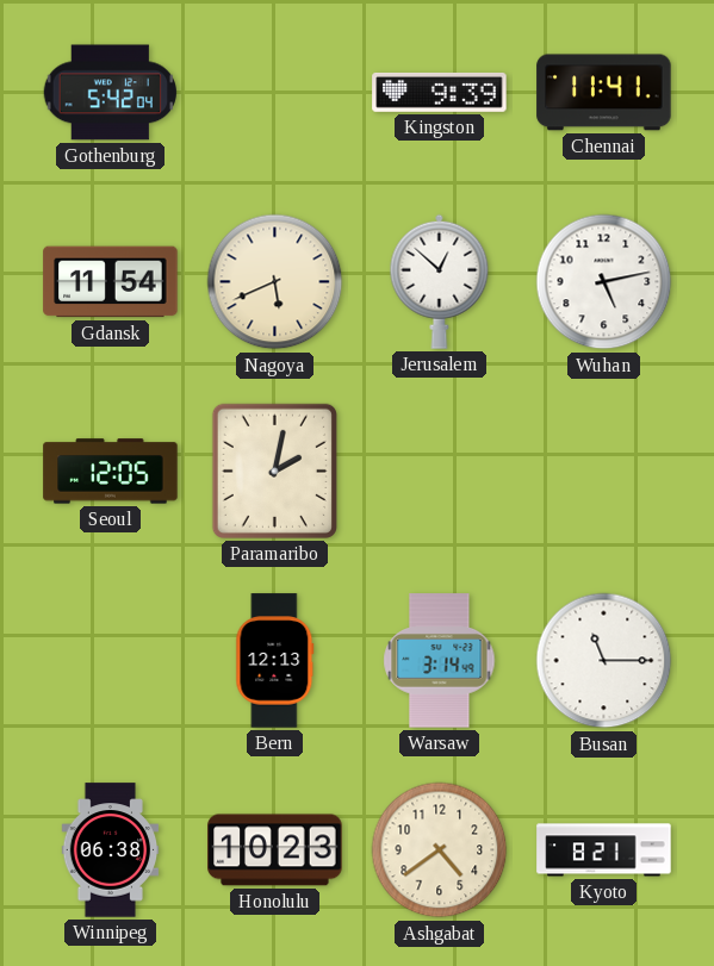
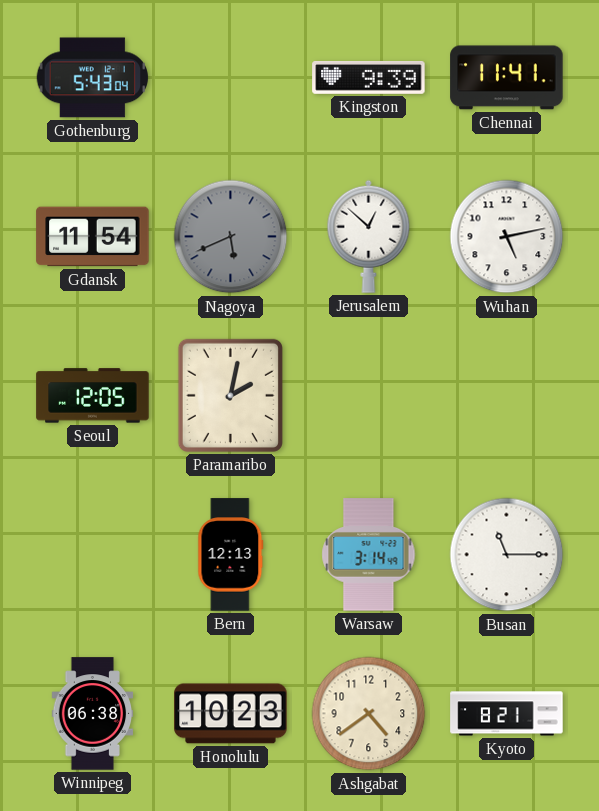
Gothenburg: 5:42 -> 5:43
Nagoya dial: cream -> grey
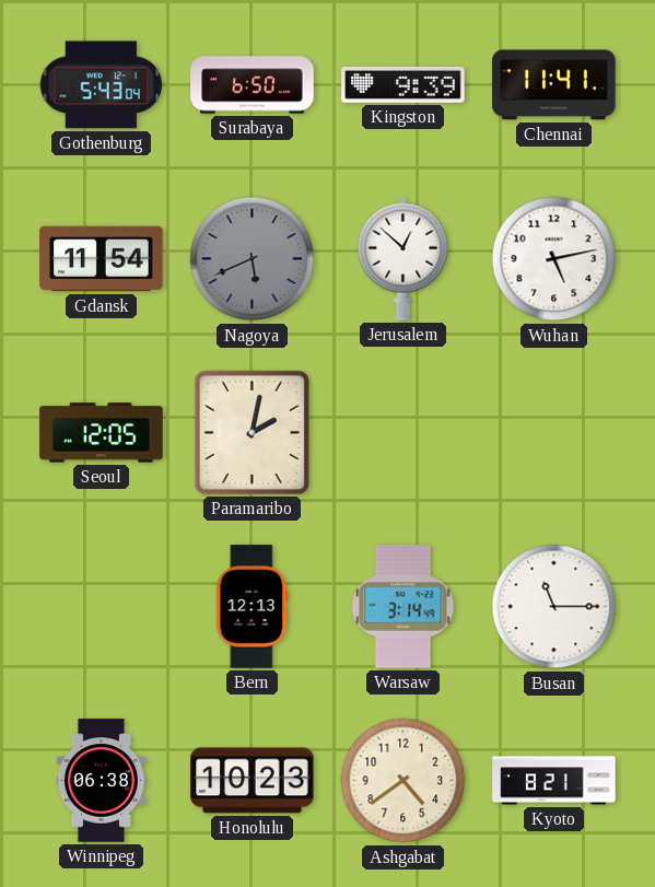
Surabaya: none -> 6:50
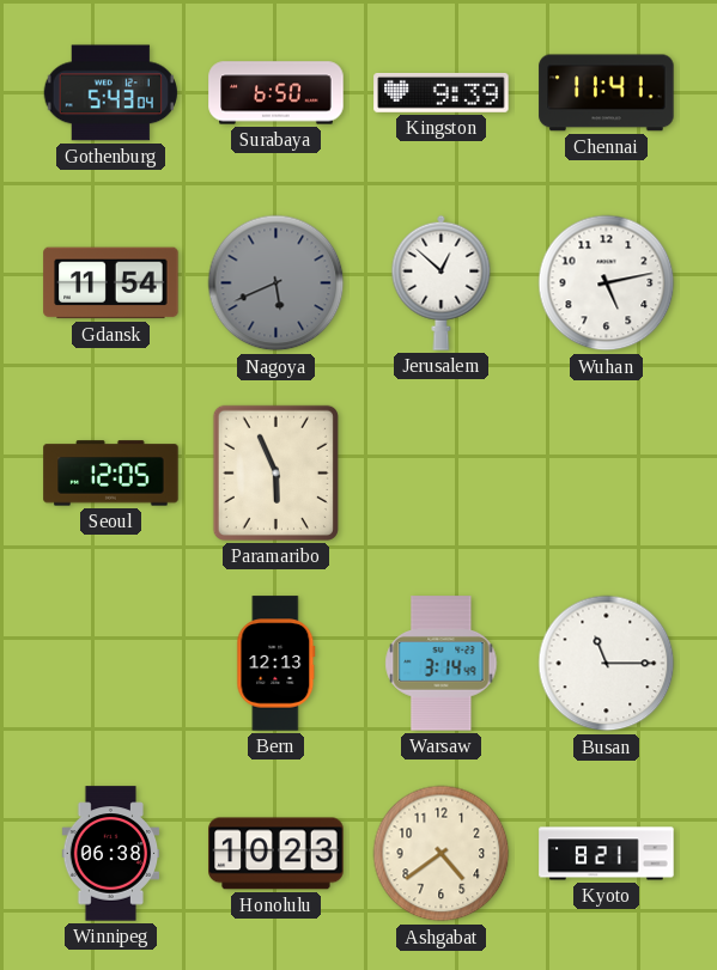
Paramaribo: 2:02 -> 5:56
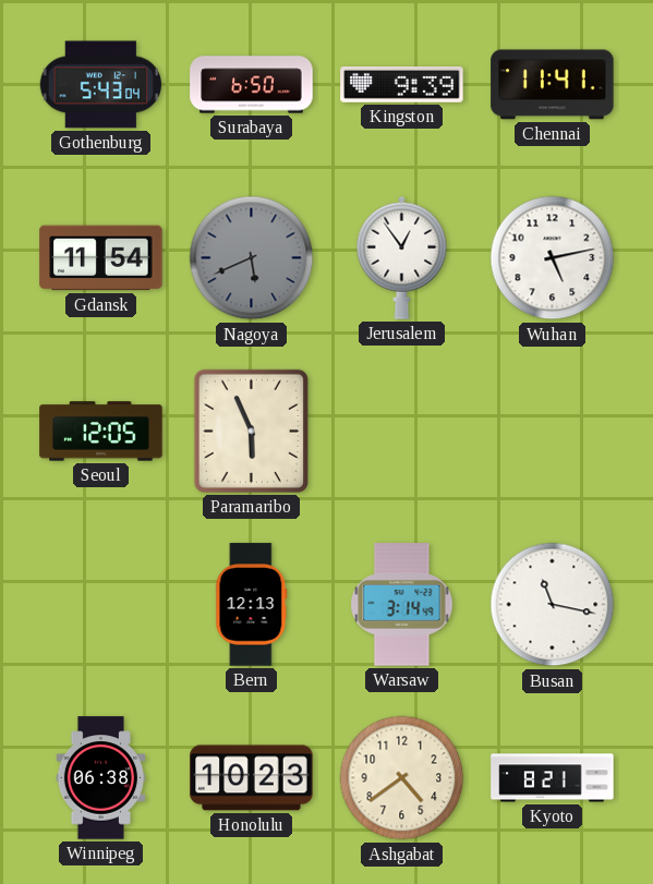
Jerusalem: 12:52 -> 12:54
Busan: 11:15 -> 11:17
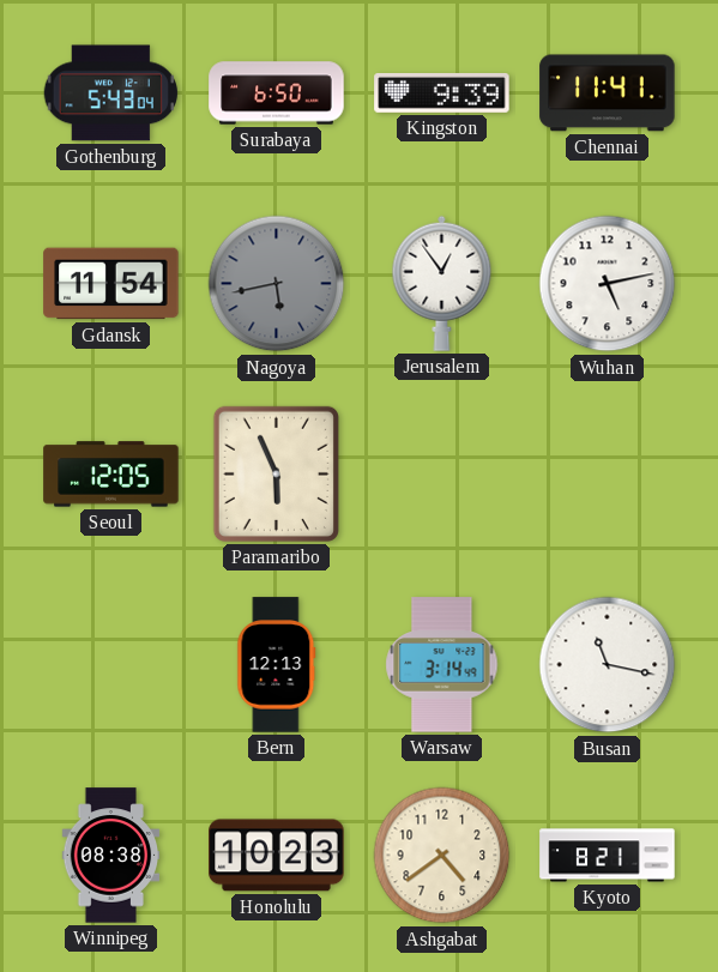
Nagoya: 5:41 -> 5:43
Winnipeg: 06:38 -> 08:38
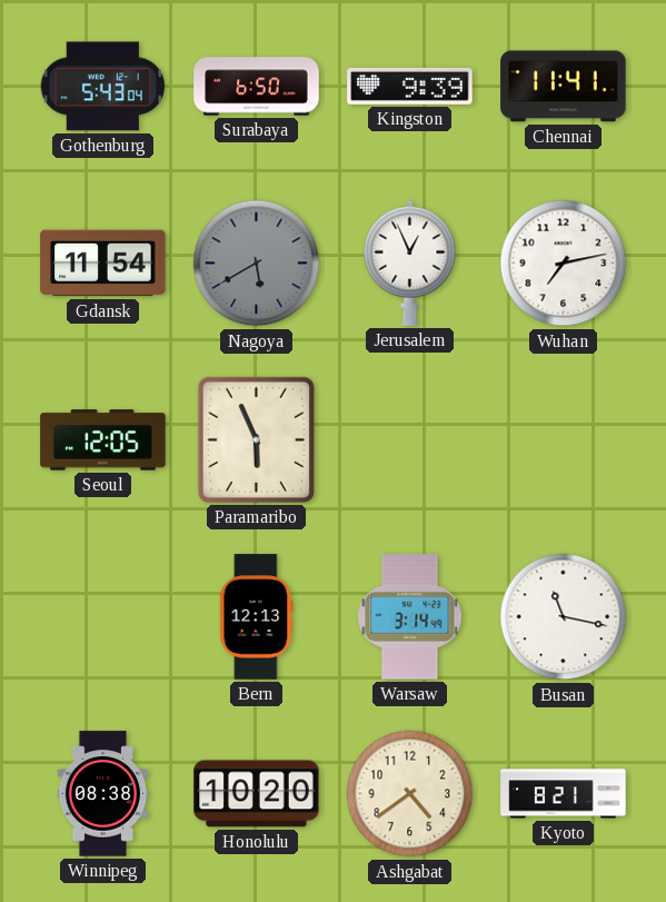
Nagoya: 5:43 -> 5:40
Jerusalem: 12:54 -> 12:56
Wuhan: 5:13 -> 7:13
Honolulu: 10:23 -> 10:20
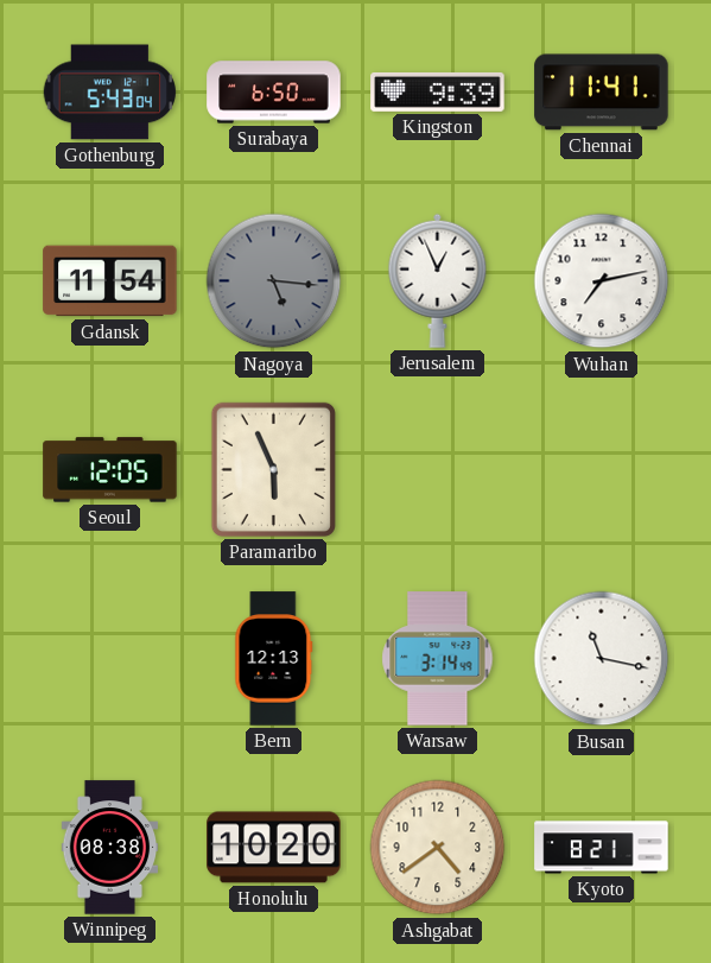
Nagoya: 5:40 -> 5:16
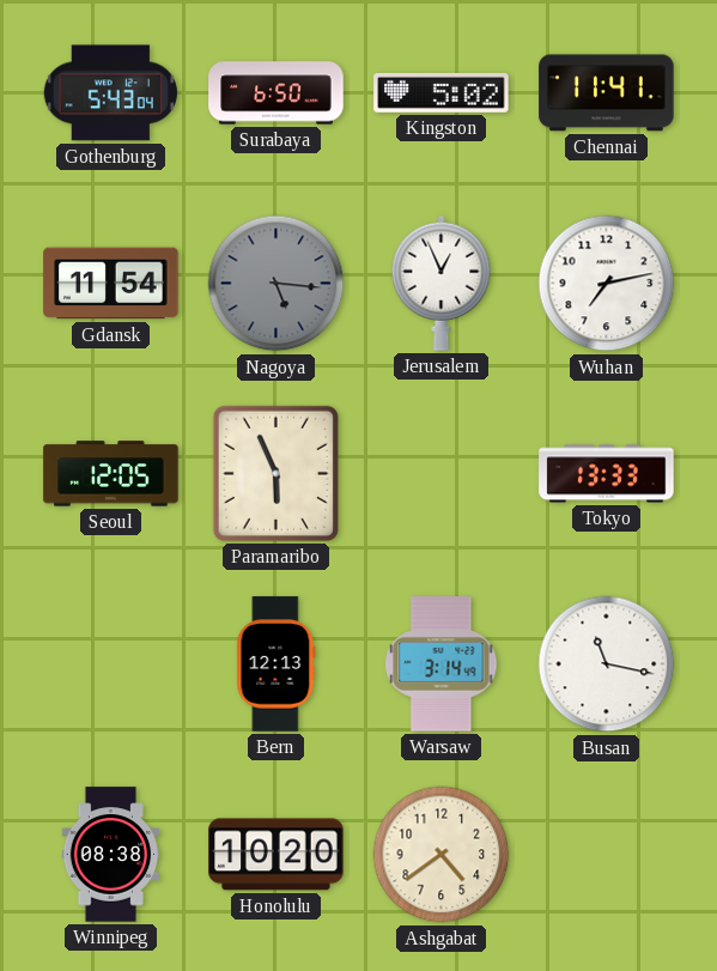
Kingston: 9:39 -> 5:02
Tokyo: none -> 13:33
Kyoto: 8:21 -> none
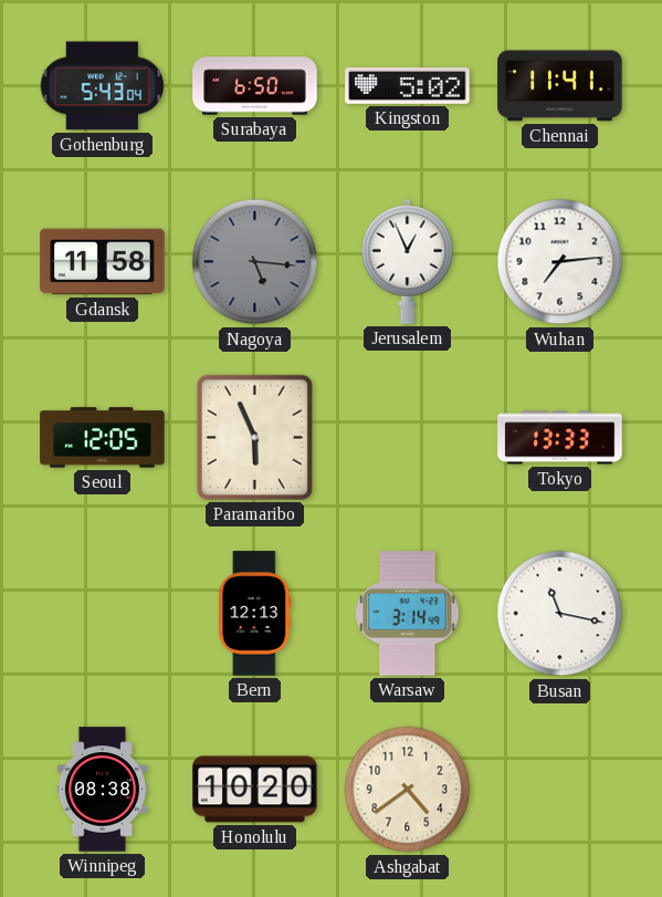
Gdansk: 11:54 -> 11:58
Wuhan: 7:13 -> 7:14
